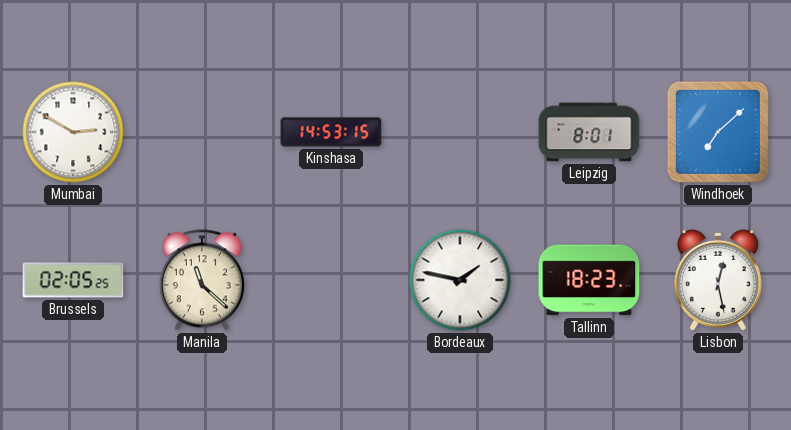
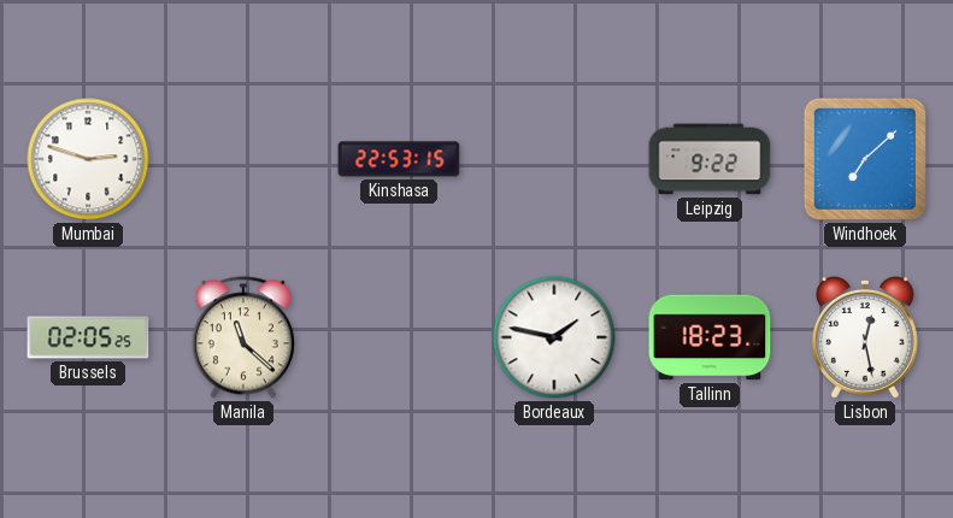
Mumbai: 2:50 -> 2:48
Kinshasa: 14:53 -> 22:53
Leipzig: 8:01 -> 9:22
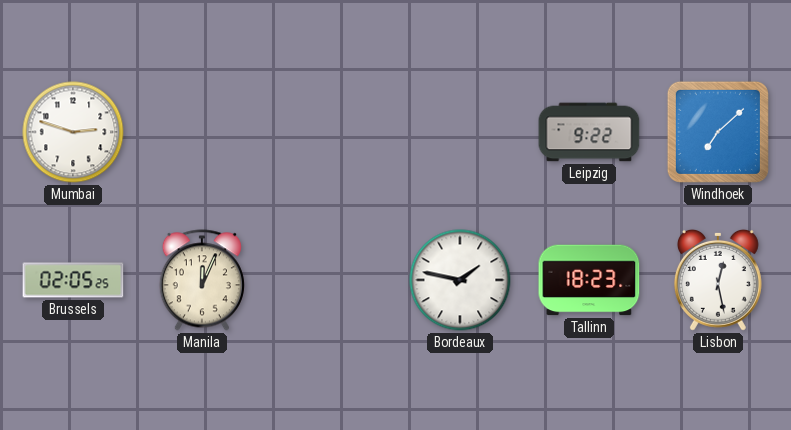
Kinshasa: 22:53 -> none
Manila: 11:22 -> 12:04
